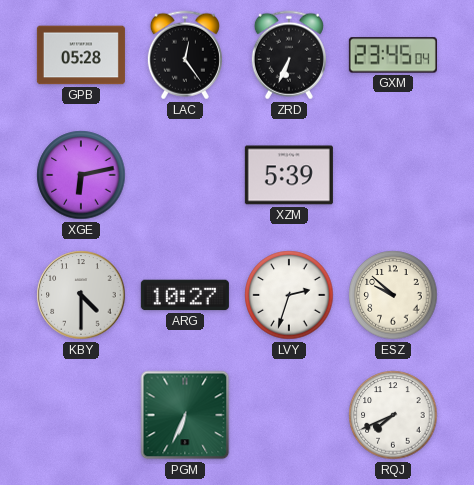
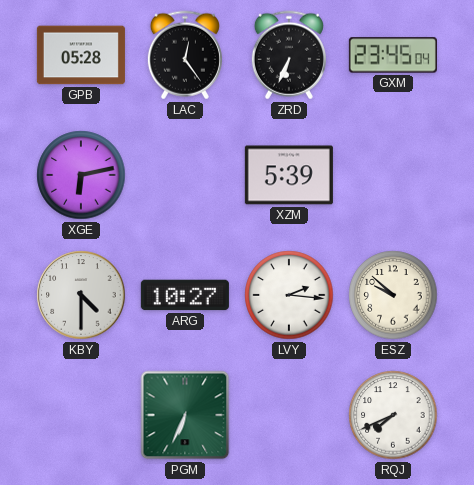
LVY: 2:33 -> 2:16
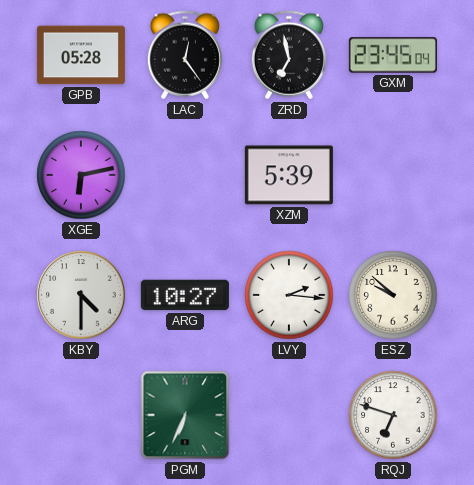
ZRD: 6:34 -> 6:58
RQJ: 7:41 -> 6:48
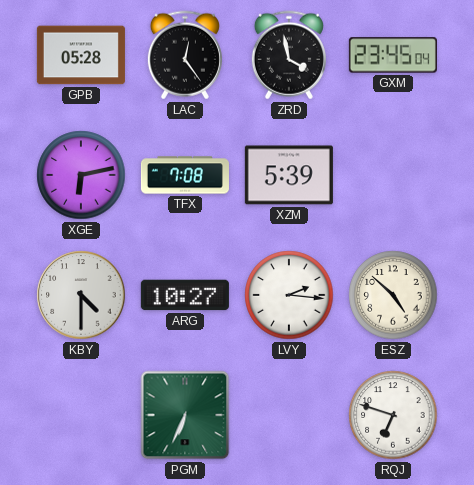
ZRD: 6:58 -> 3:58
TFX: none -> 7:08
ESZ: 9:52 -> 4:52
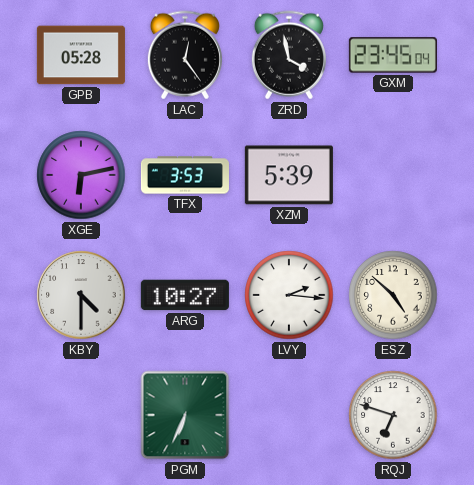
TFX: 7:08 -> 3:53
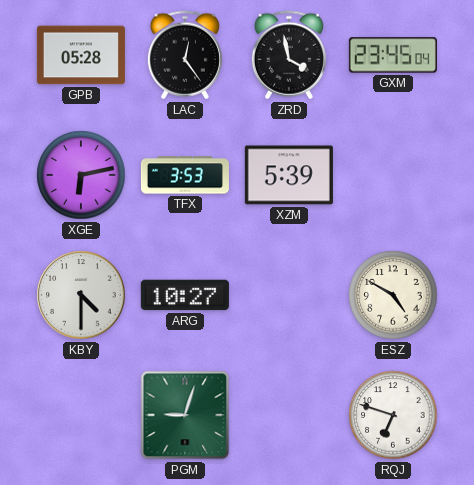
LVY: 2:16 -> none
ESZ: 4:52 -> 4:50
PGM: 6:34 -> 9:03
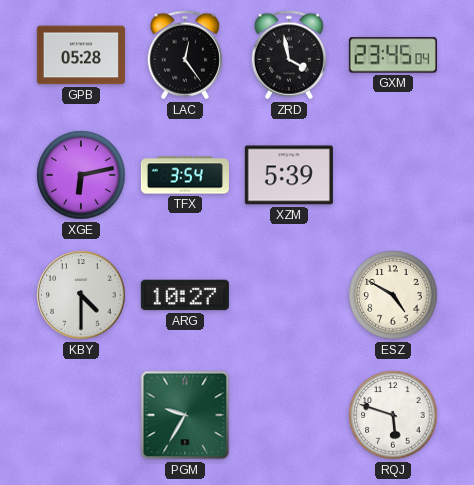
TFX: 3:53 -> 3:54
PGM: 9:03 -> 9:35
RQJ: 6:48 -> 5:48
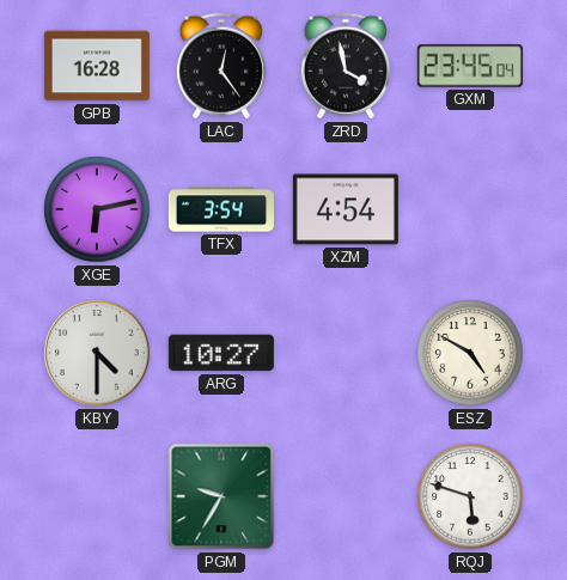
GPB: 05:28 -> 16:28
XZM: 5:39 -> 4:54
